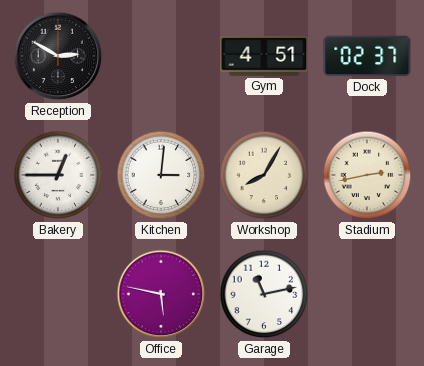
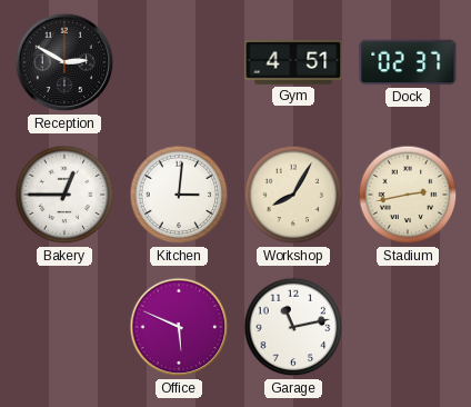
Office: 5:47 -> 5:49
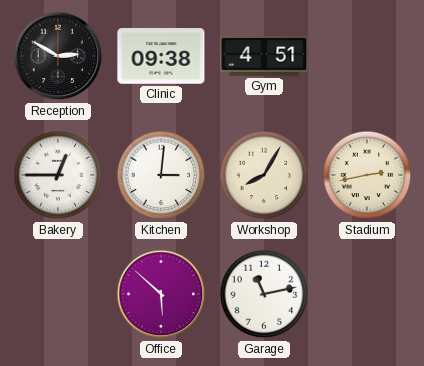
Clinic: none -> 09:38
Dock: 02:37 -> none
Office: 5:49 -> 5:52
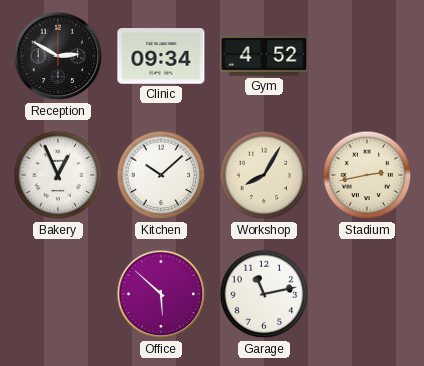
Clinic: 09:38 -> 09:34
Gym: 4:51 -> 4:52
Bakery: 12:45 -> 12:56
Kitchen: 3:01 -> 10:08
